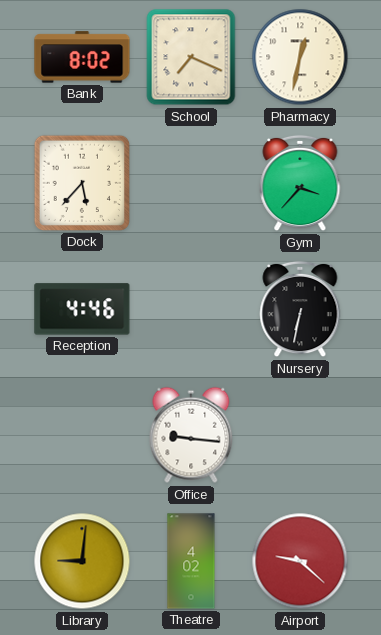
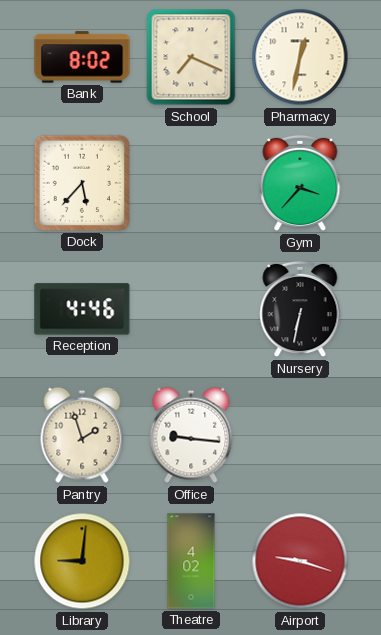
Pantry: none -> 1:57
Airport: 9:22 -> 9:18
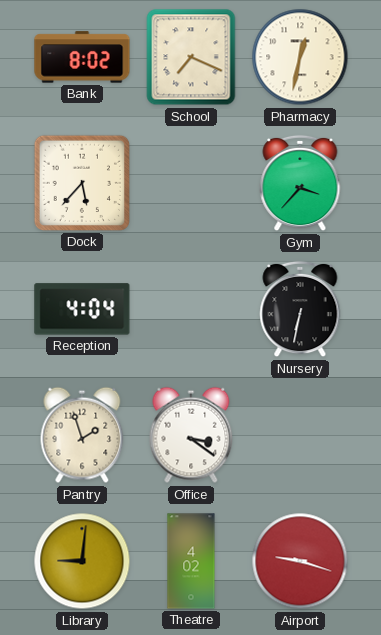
Reception: 4:46 -> 4:04
Office: 9:16 -> 3:21
